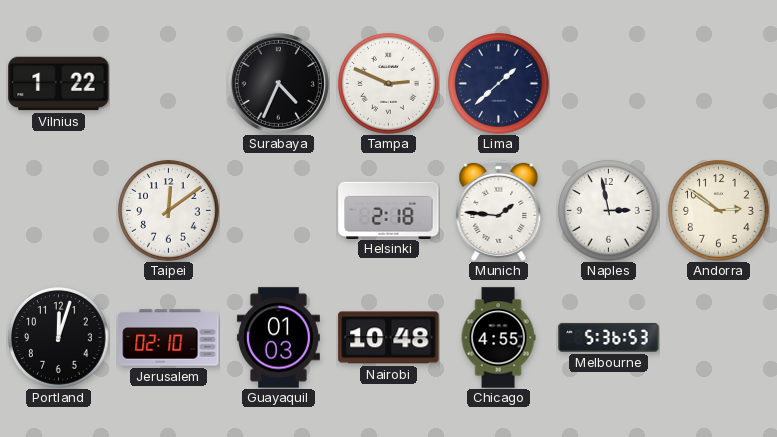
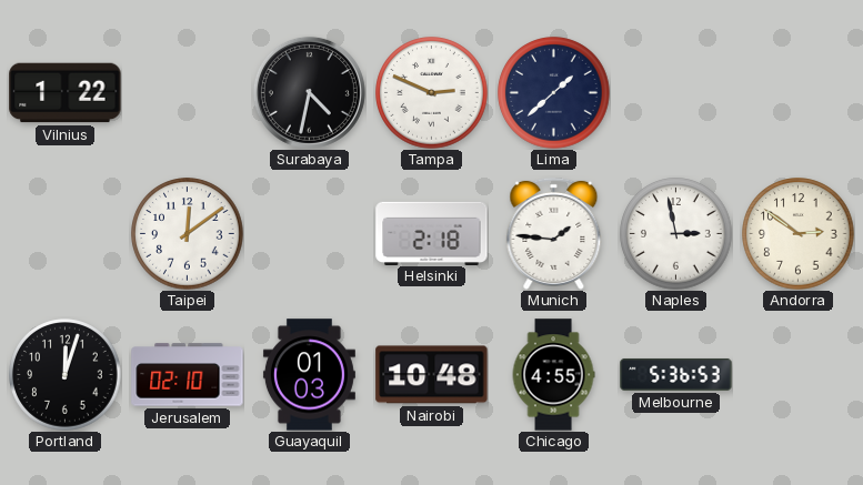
Surabaya: 4:34 -> 4:32
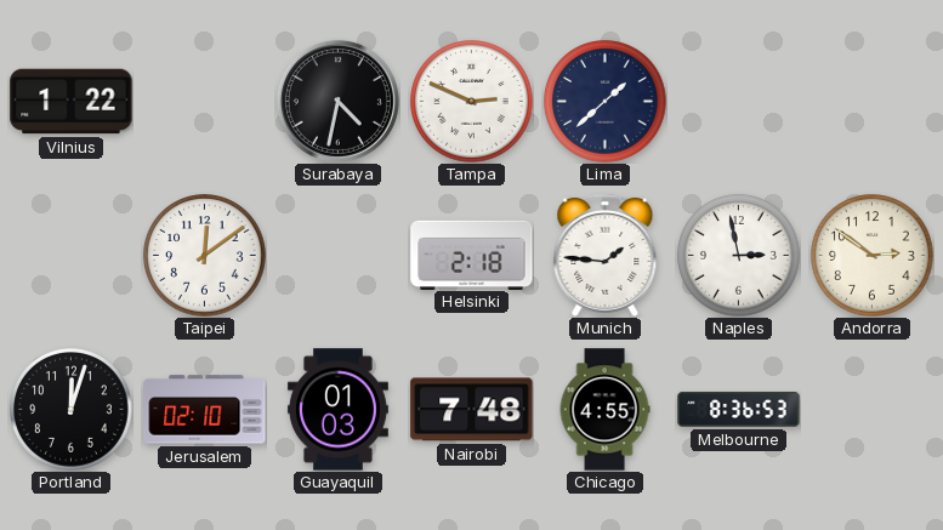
Nairobi: 10:48 -> 7:48
Melbourne: 5:36 -> 8:36
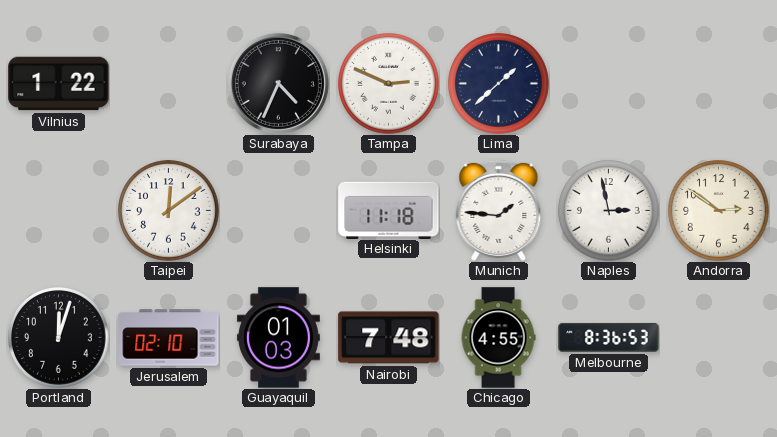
Surabaya: 4:32 -> 4:34
Helsinki: 2:18 -> 11:18
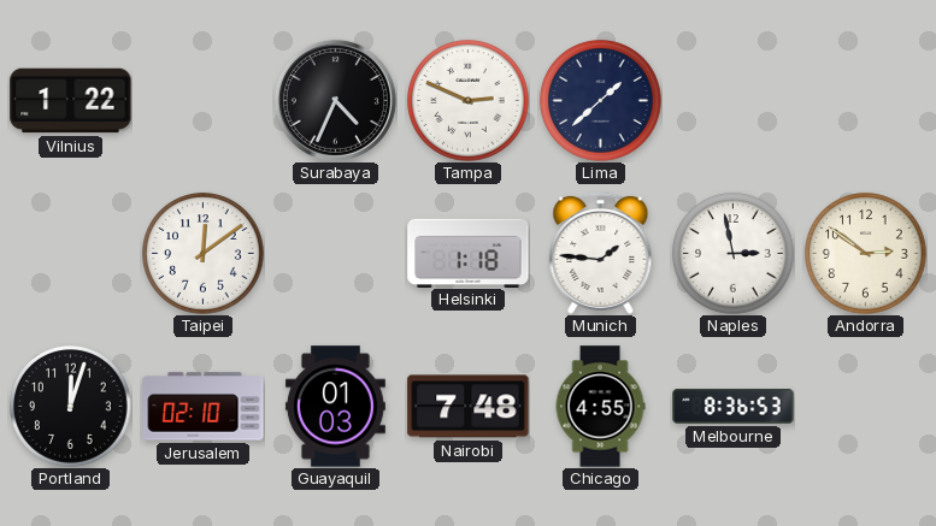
Helsinki: 11:18 -> 1:18
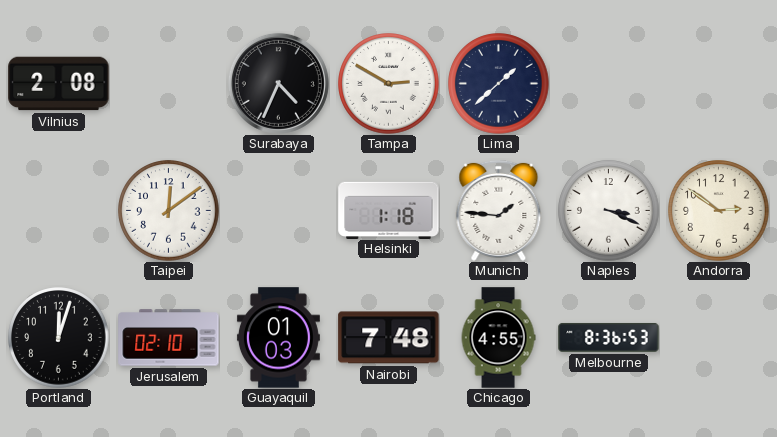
Vilnius: 1:22 -> 2:08
Tampa: 2:49 -> 2:50
Naples: 2:58 -> 3:19
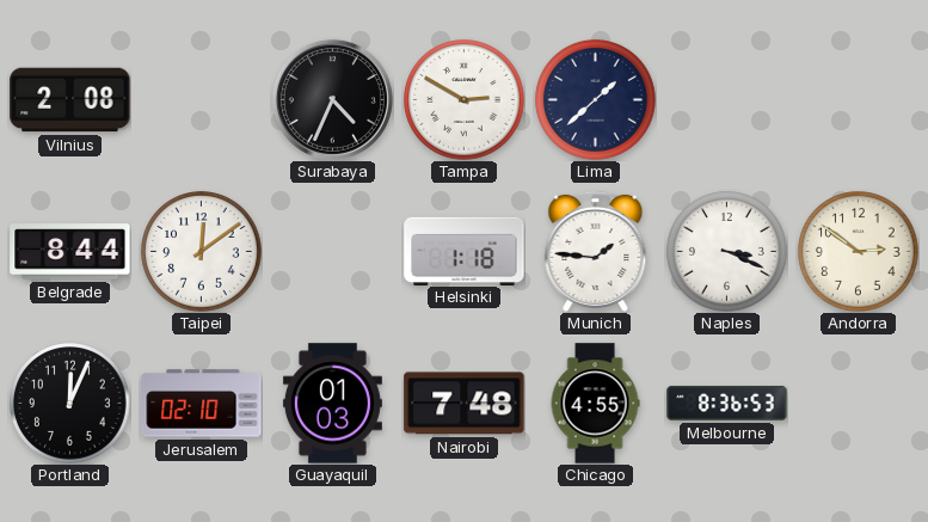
Belgrade: none -> 8:44
Portland: 12:03 -> 12:04
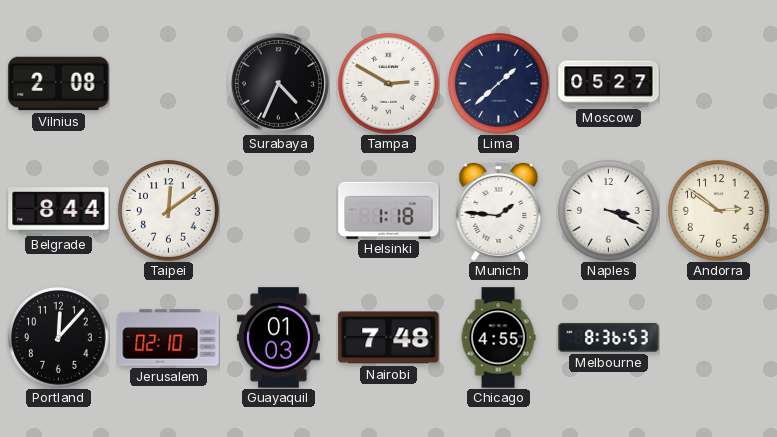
Moscow: none -> 05:27
Portland: 12:04 -> 12:07
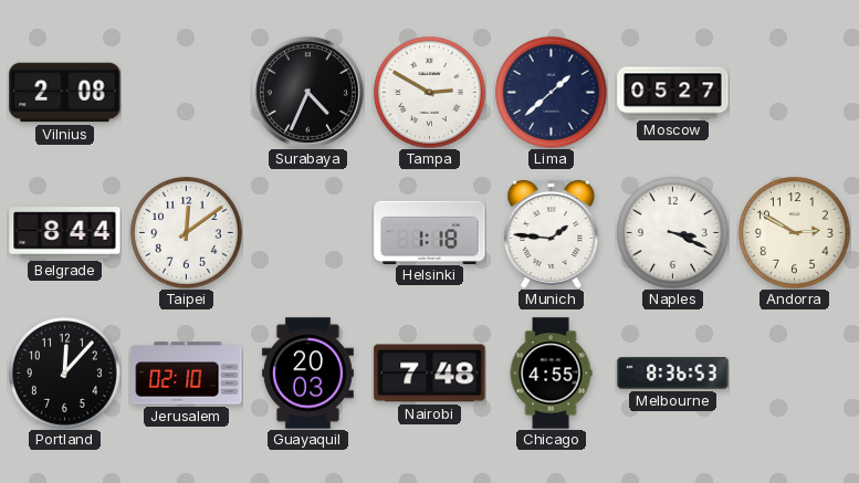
Andorra: 2:51 -> 2:50
Guayaquil: 01:03 -> 20:03
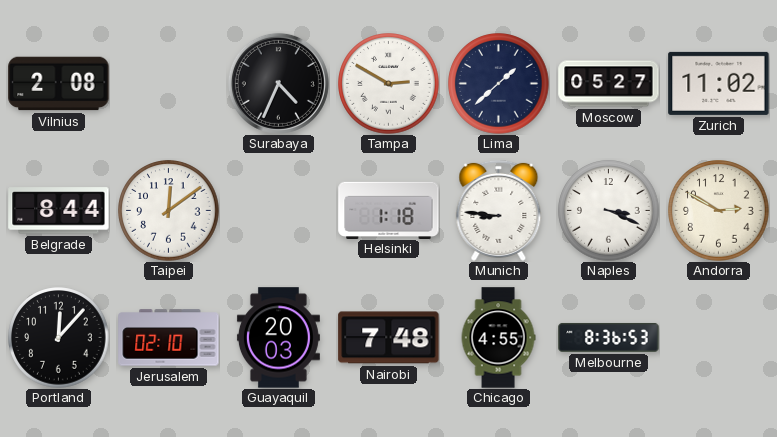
Zurich: none -> 11:02
Munich: 1:46 -> 8:46
